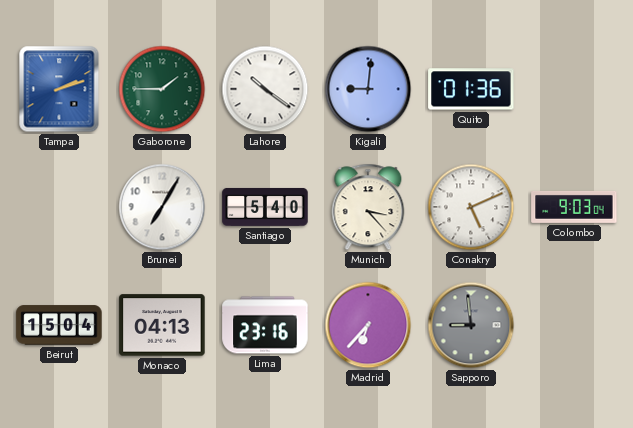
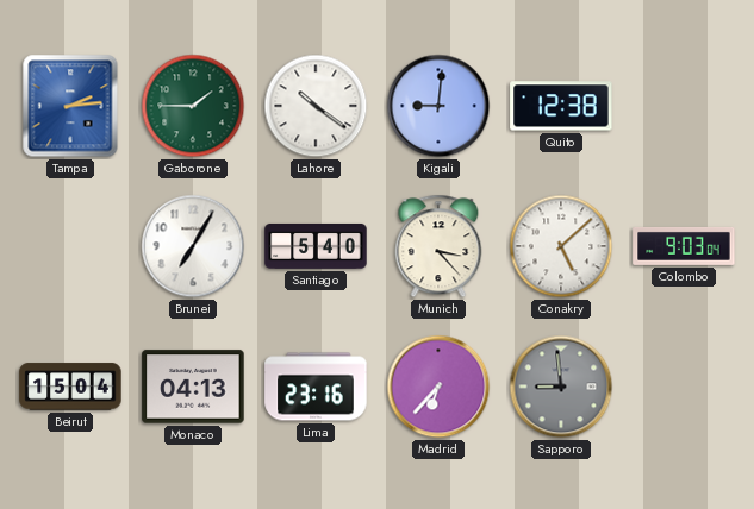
Tampa: 2:12 -> 2:14
Quito: 01:36 -> 12:38
Conakry: 5:11 -> 5:08
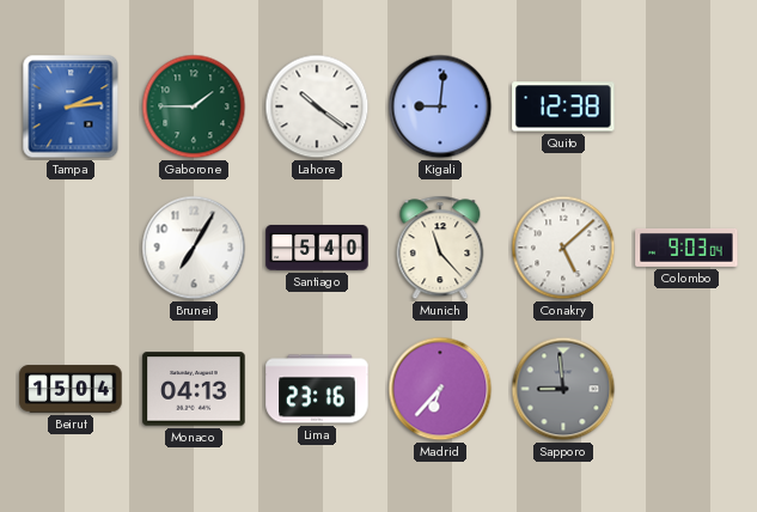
Munich: 3:23 -> 11:23
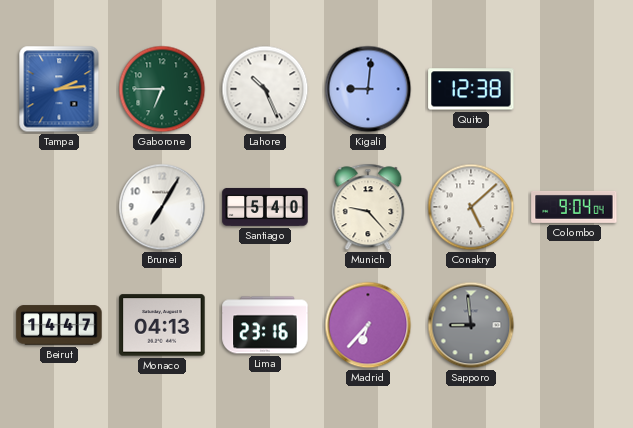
Gaborone: 1:45 -> 6:45
Lahore: 10:21 -> 10:26
Munich: 11:23 -> 9:23
Colombo: 9:03 -> 9:04
Beirut: 15:04 -> 14:47
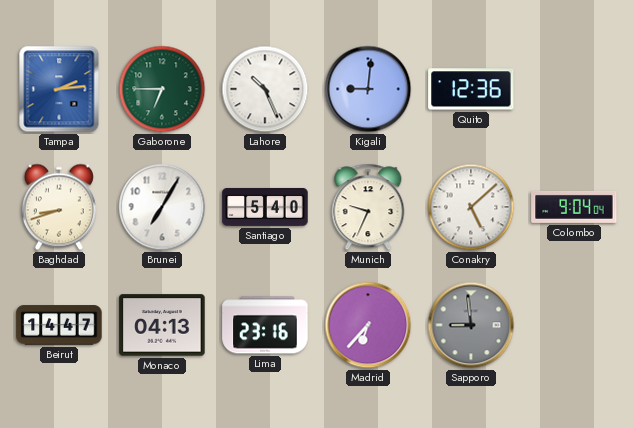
Quito: 12:38 -> 12:36
Baghdad: none -> 8:42
Munich: 9:23 -> 9:34
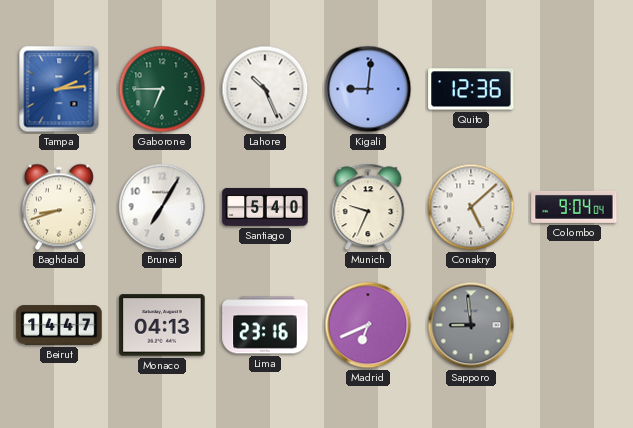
Madrid: 6:37 -> 6:41
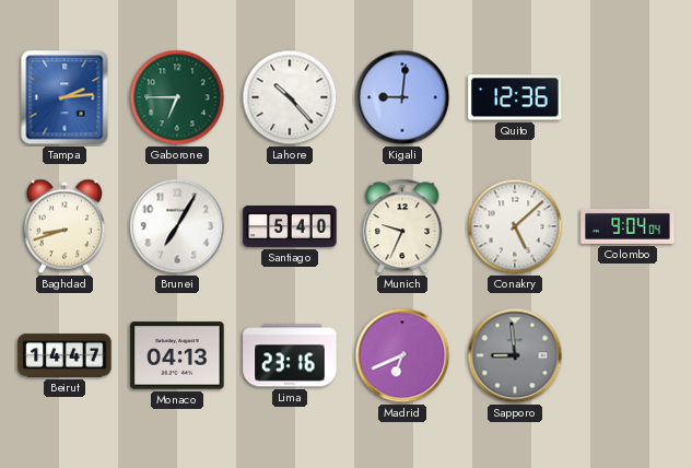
Lahore: 10:26 -> 10:23
